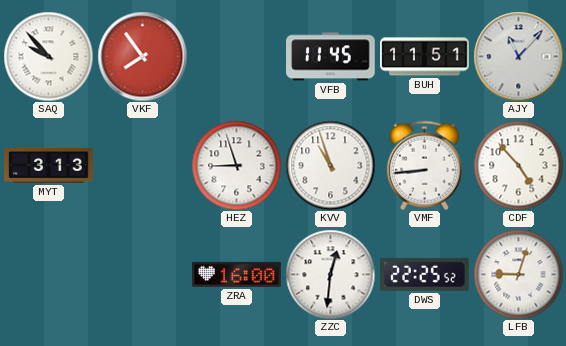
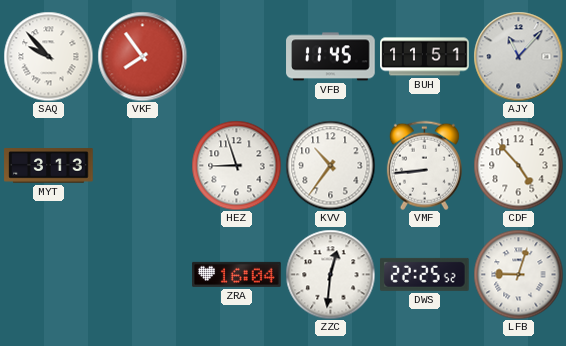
KVV: 10:57 -> 10:36
ZRA: 16:00 -> 16:04
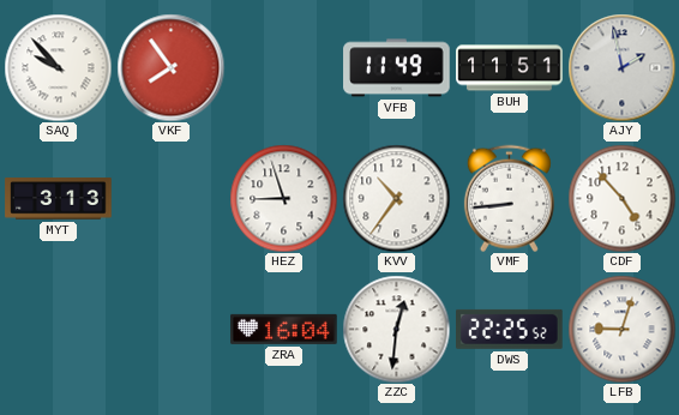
VFB: 11:45 -> 11:49
AJY: 11:07 -> 1:58
